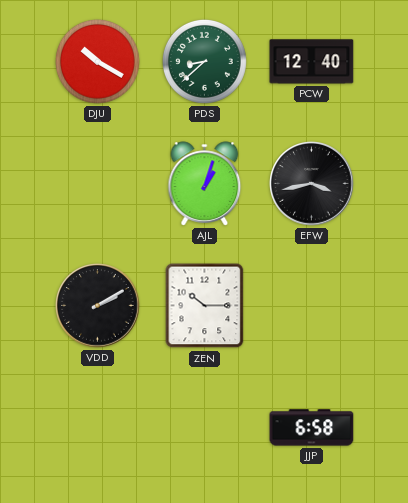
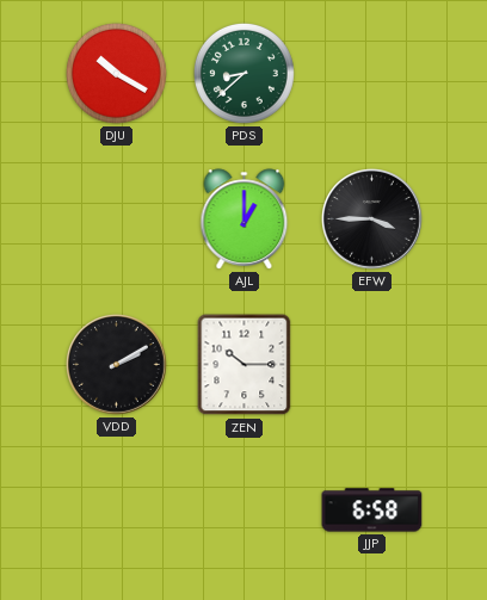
PCW: 12:40 -> none
AJL: 1:03 -> 1:00
EFW: 3:43 -> 3:45
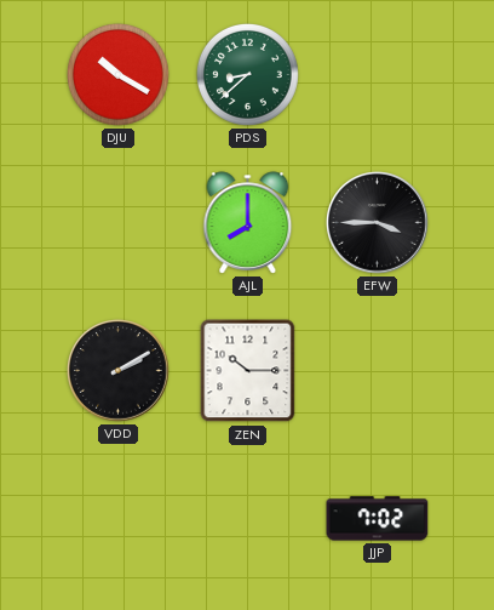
AJL: 1:00 -> 8:00
JJP: 6:58 -> 7:02
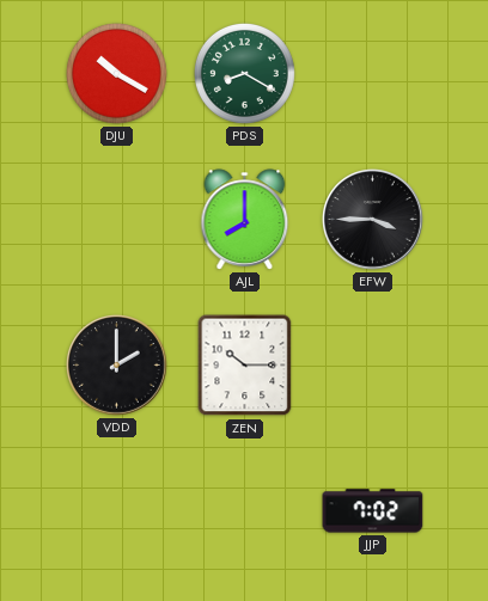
PDS: 8:38 -> 8:20
VDD: 2:10 -> 2:00
